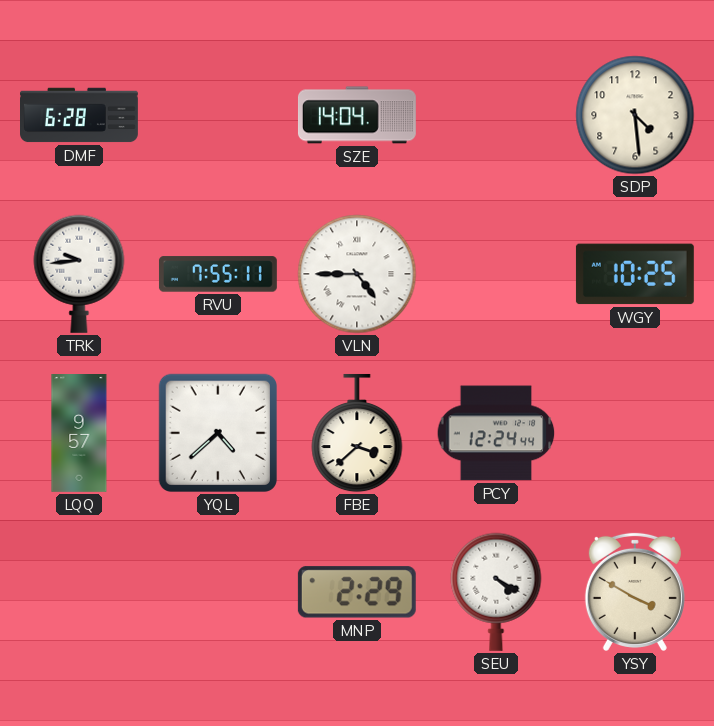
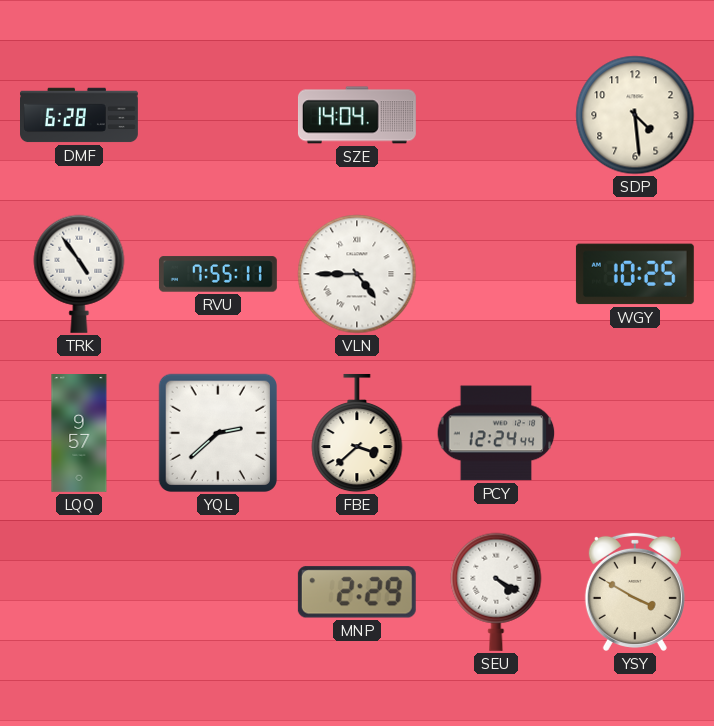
TRK: 9:44 -> 4:54
YQL: 4:38 -> 2:38
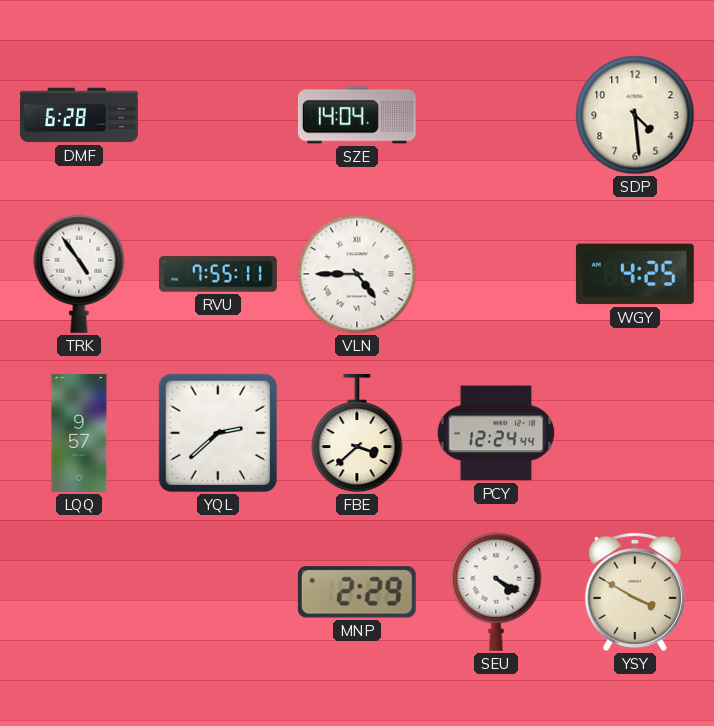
WGY: 10:25 -> 4:25
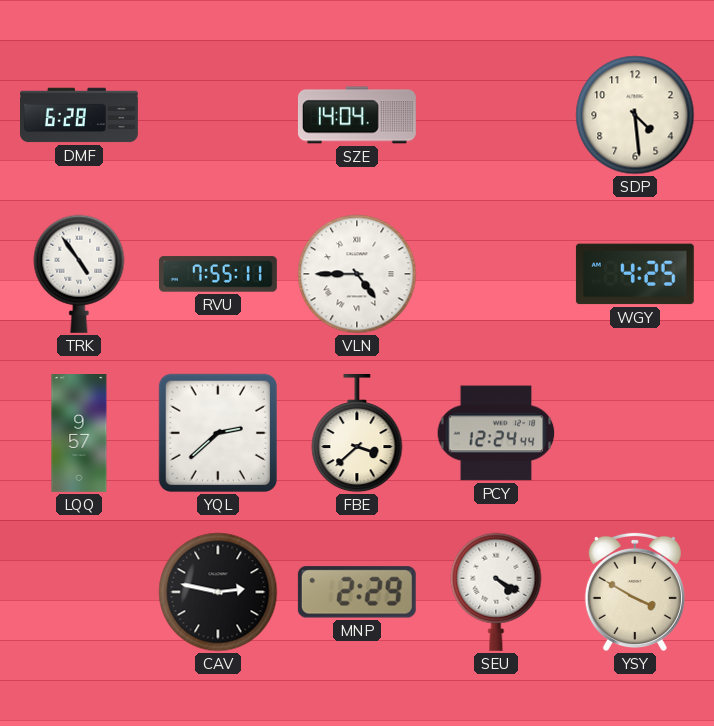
CAV: none -> 2:47
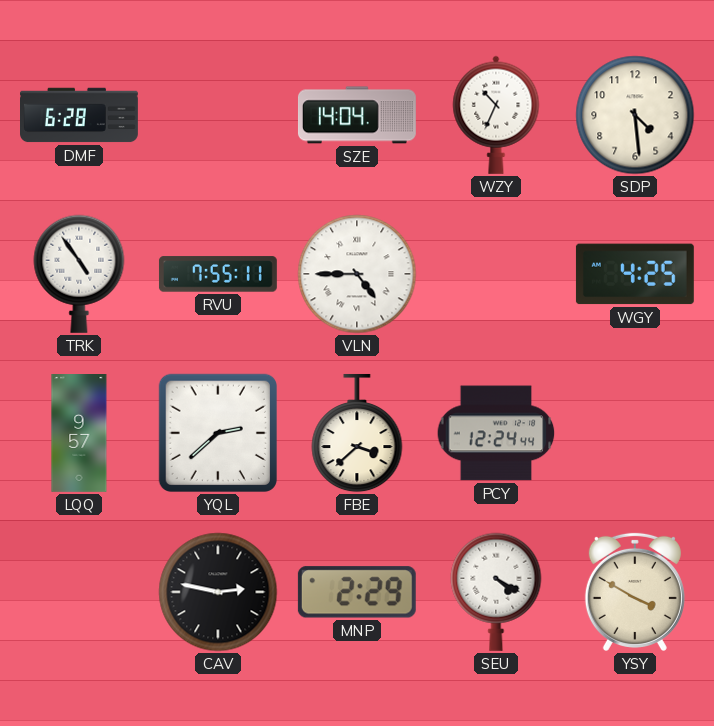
WZY: none -> 10:34
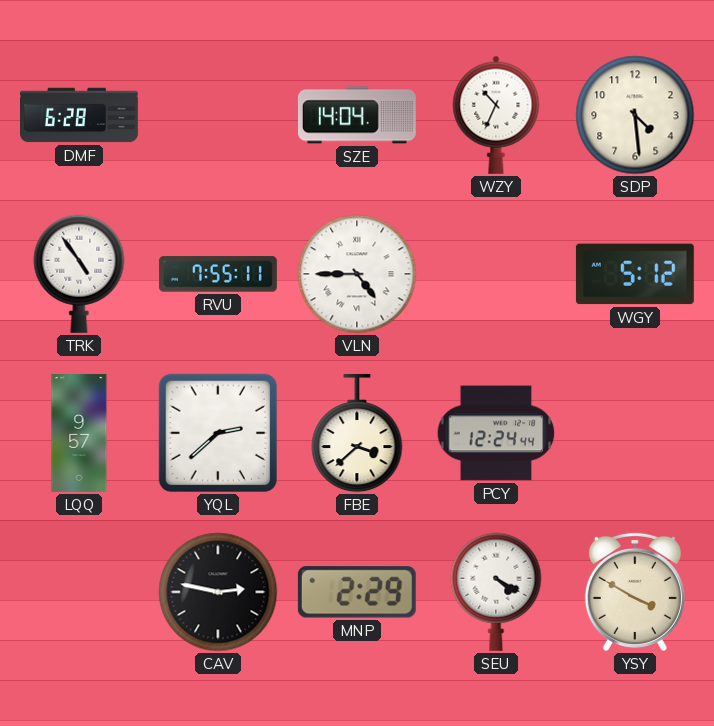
WGY: 4:25 -> 5:12
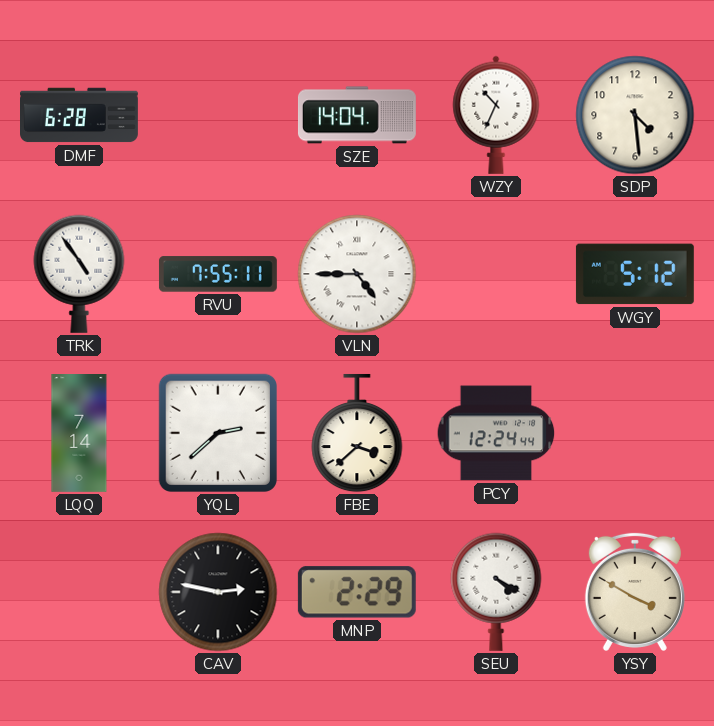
LQQ: 9:57 -> 7:14
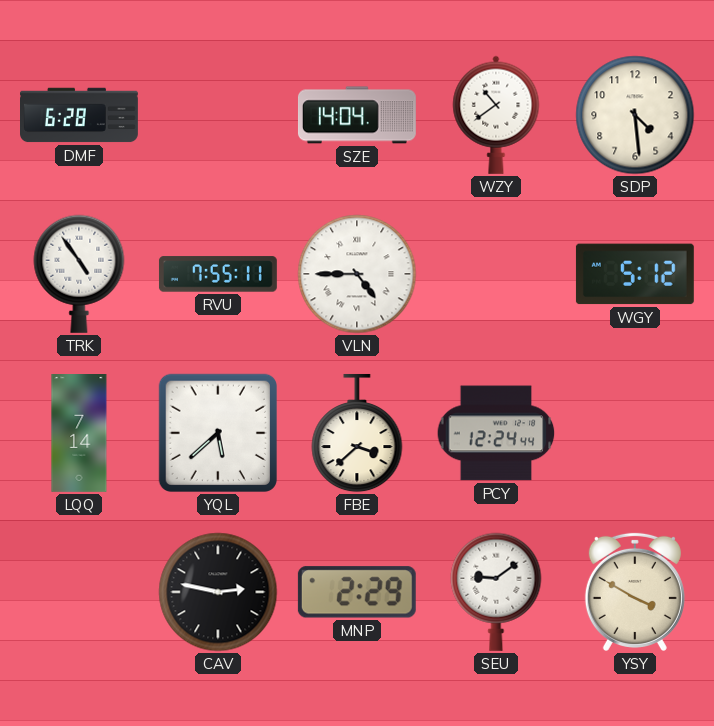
WZY: 10:34 -> 10:39
YQL: 2:38 -> 5:38
SEU: 4:20 -> 9:09
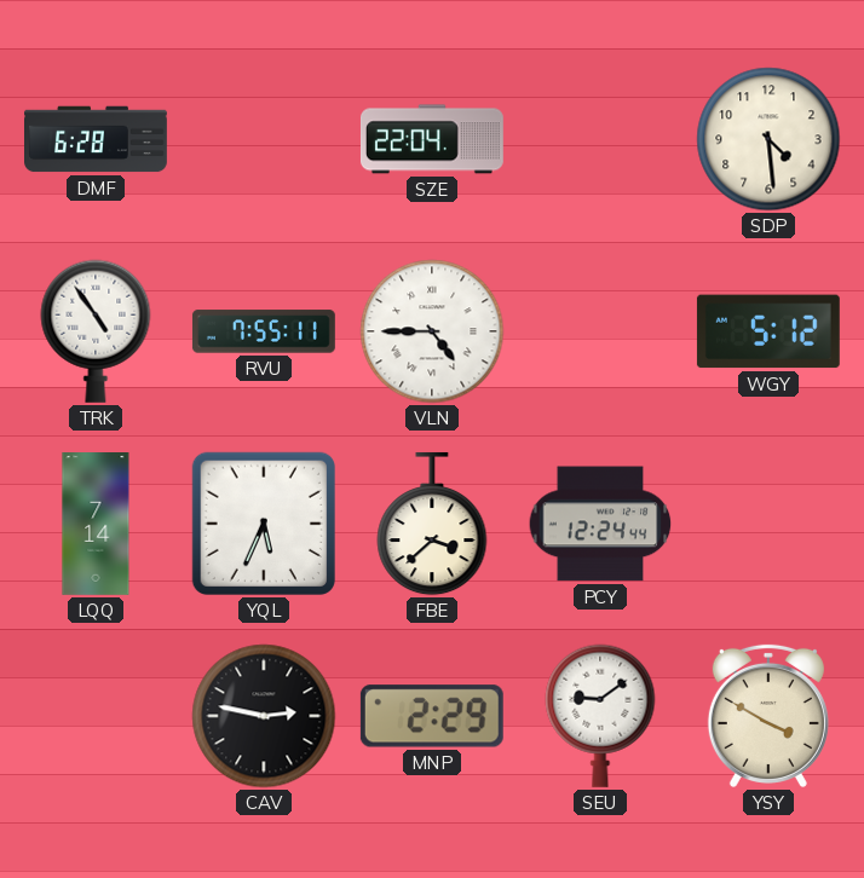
SZE: 14:04 -> 22:04
WZY: 10:39 -> none
YQL: 5:38 -> 5:34
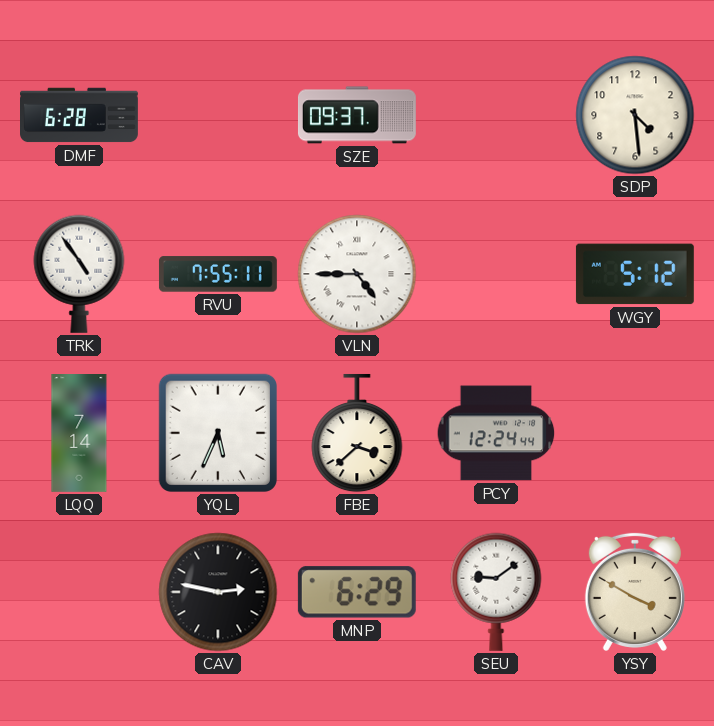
SZE: 22:04 -> 09:37
MNP: 2:29 -> 6:29
